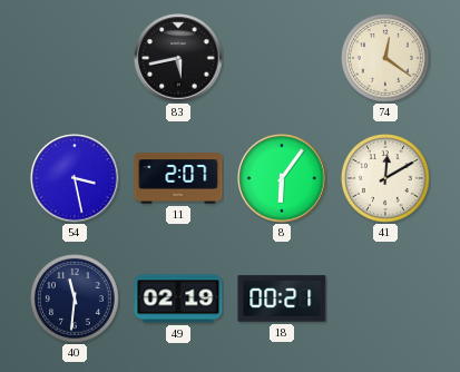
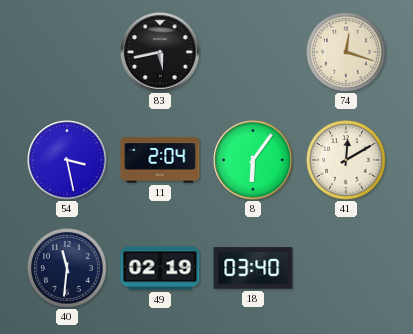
74: 12:21 -> 12:18
11: 2:07 -> 2:04
18: 00:21 -> 03:40
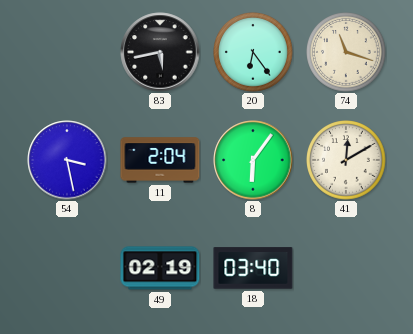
20: none -> 6:24
74: 12:18 -> 11:18
40: 11:31 -> none
